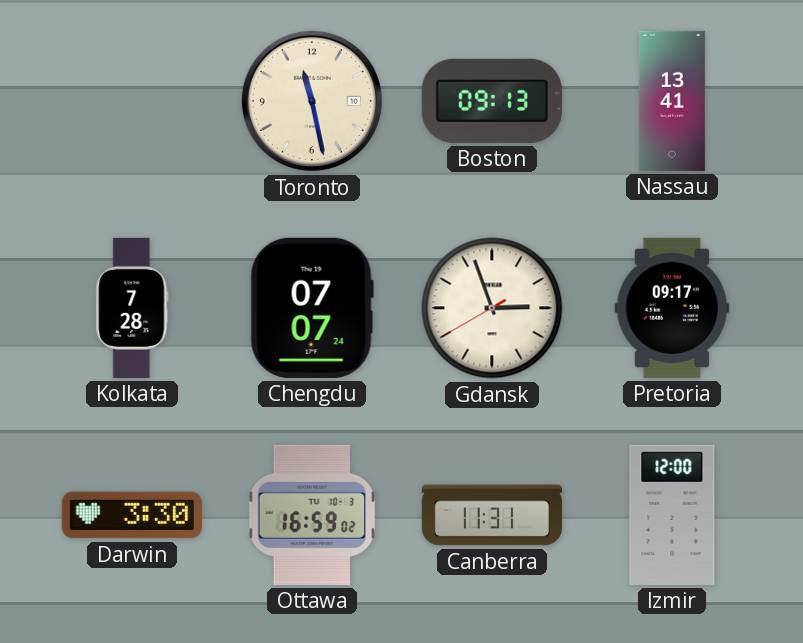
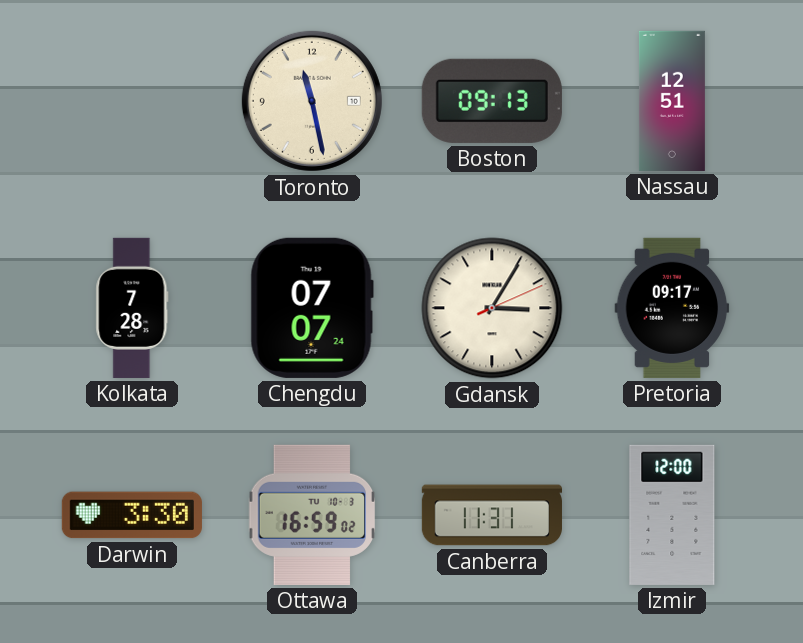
Nassau: 13:41 -> 12:51
Gdansk: 2:56 -> 3:05
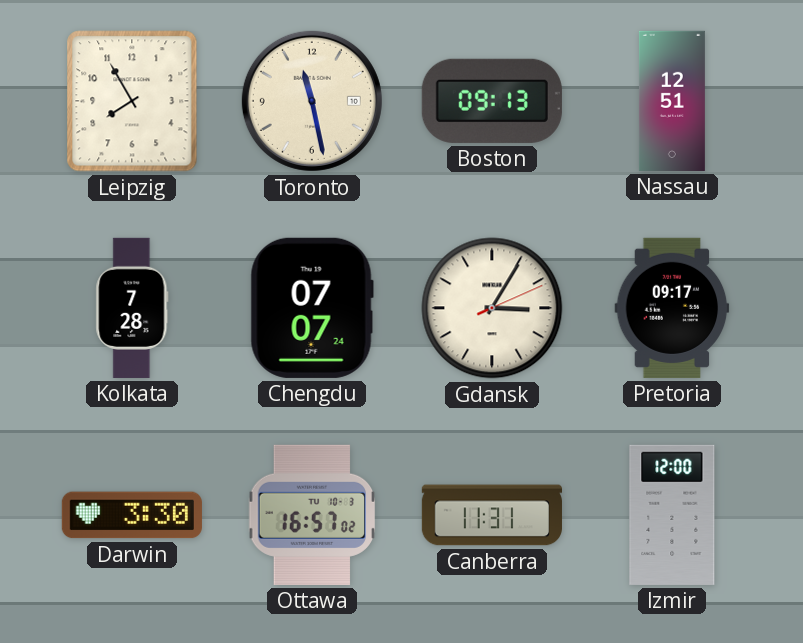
Leipzig: none -> 7:55
Ottawa: 16:59 -> 16:57
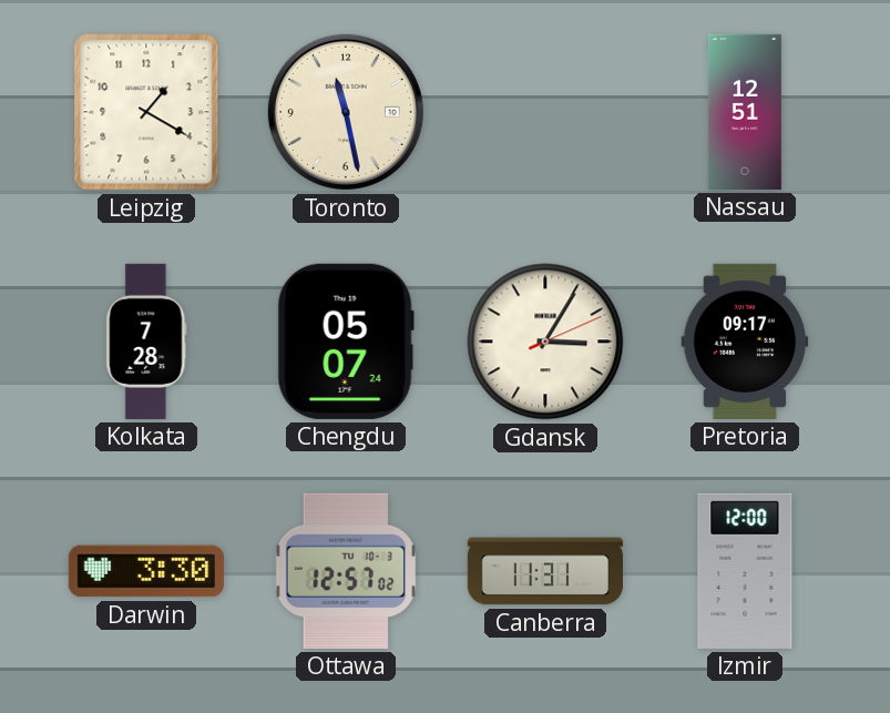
Leipzig: 7:55 -> 1:20
Boston: 09:13 -> none
Chengdu: 07:07 -> 05:07
Ottawa: 16:57 -> 12:57
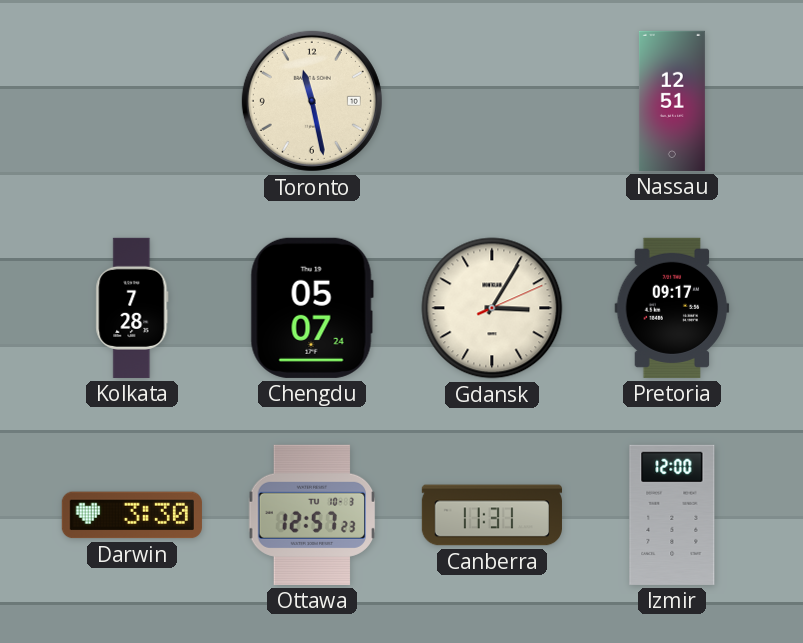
Leipzig: 1:20 -> none
Ottawa: 12:57:02 -> 12:57:23
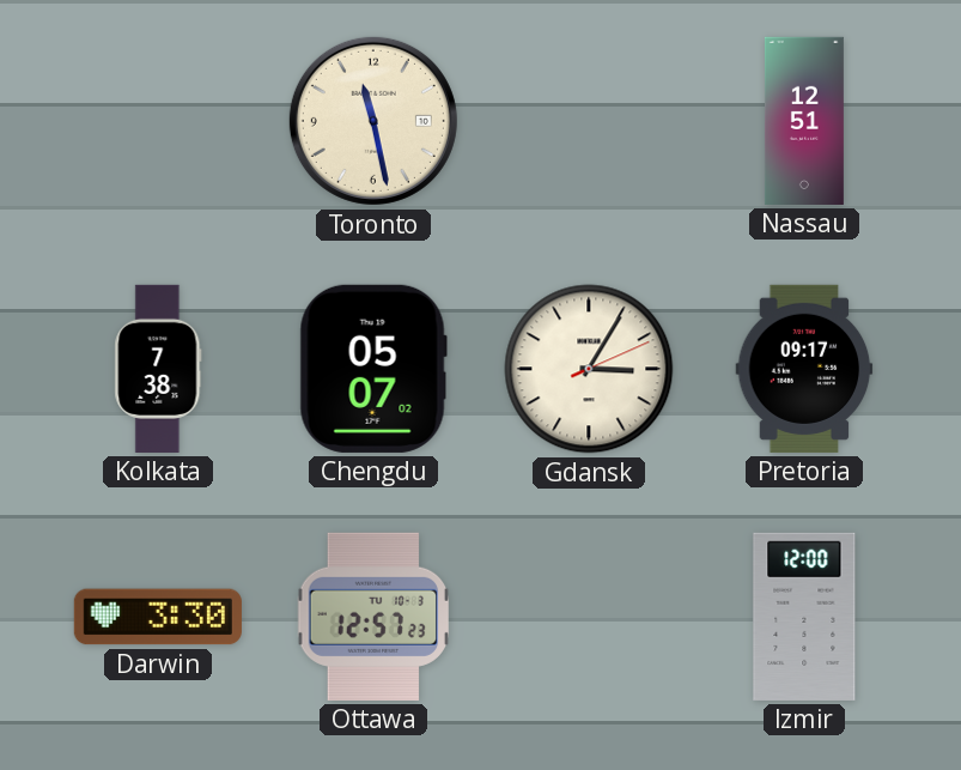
Kolkata: 7:28 -> 7:38
Chengdu: 05:07:24 -> 05:07:02
Canberra: 11:31 -> none
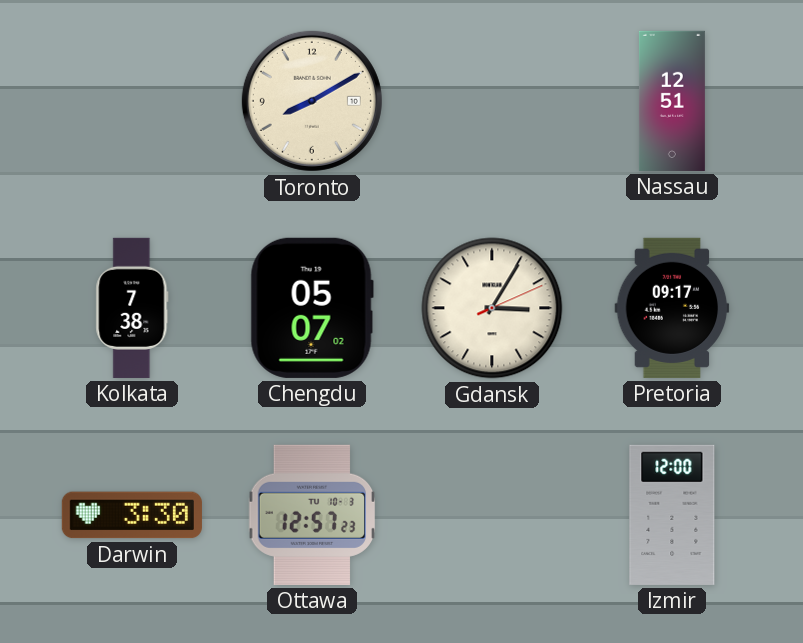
Toronto: 11:28 -> 8:10
